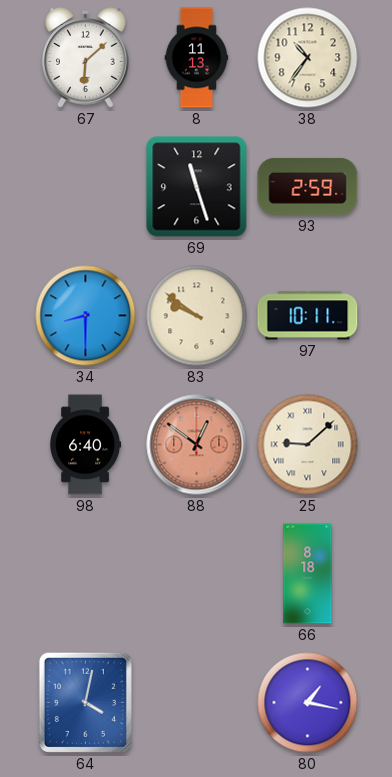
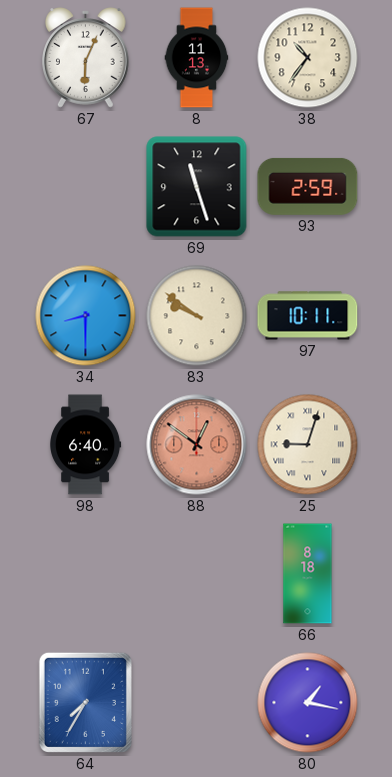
67: 6:08 -> 6:04
25: 9:08 -> 9:03
64: 4:02 -> 7:35
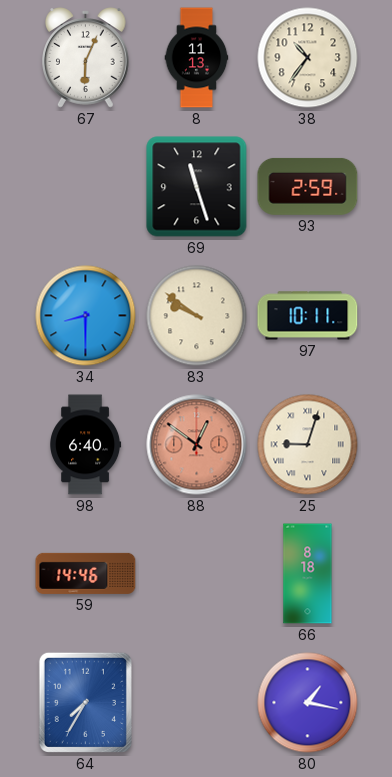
59: none -> 14:46
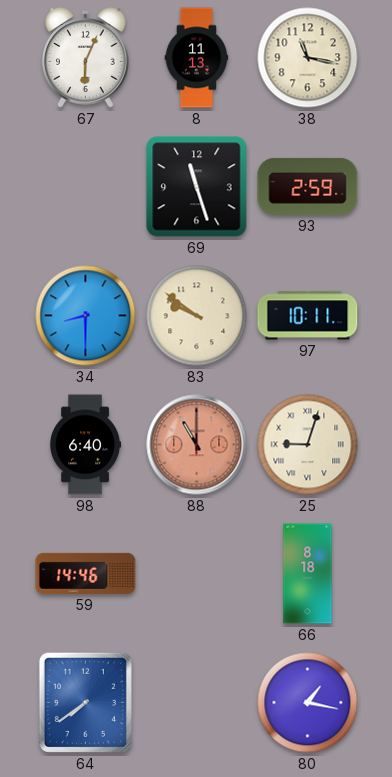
38: 10:36 -> 11:17
88: 12:51 -> 11:00
64: 7:35 -> 7:39
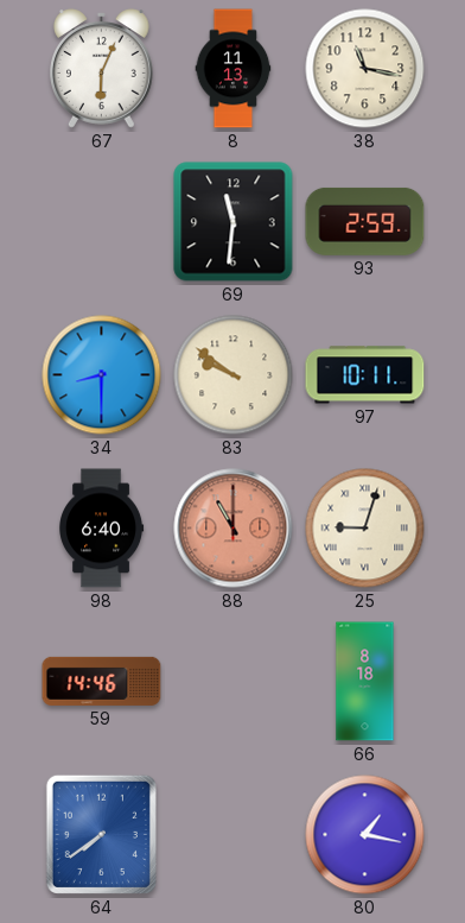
69: 11:27 -> 11:31
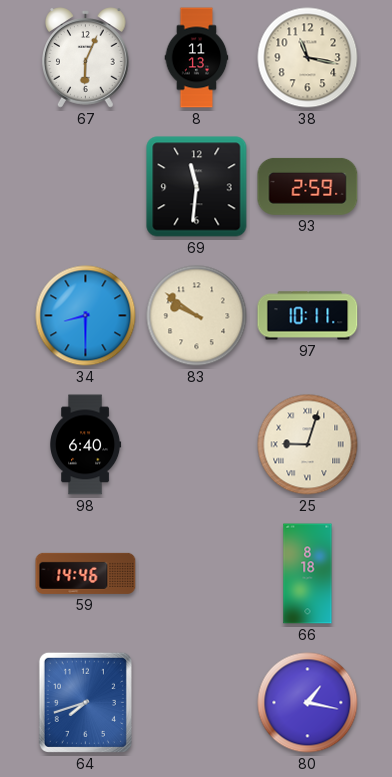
88: 11:00 -> none
64: 7:39 -> 7:42
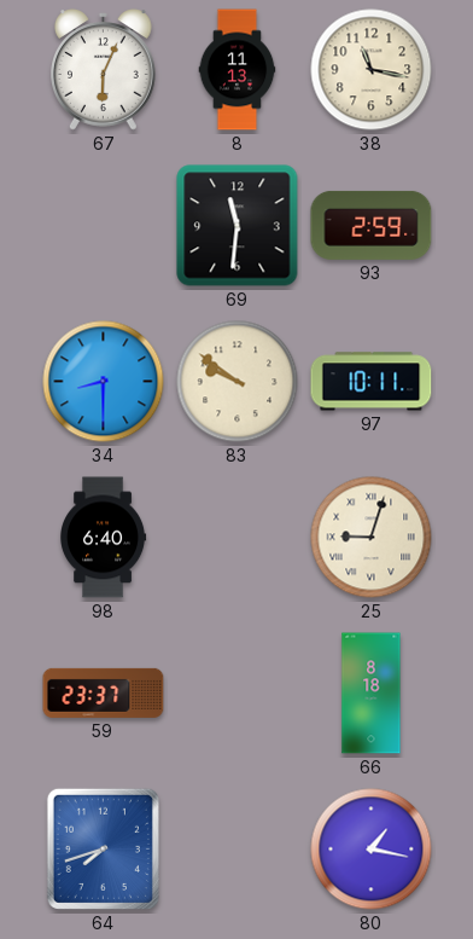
59: 14:46 -> 23:37
